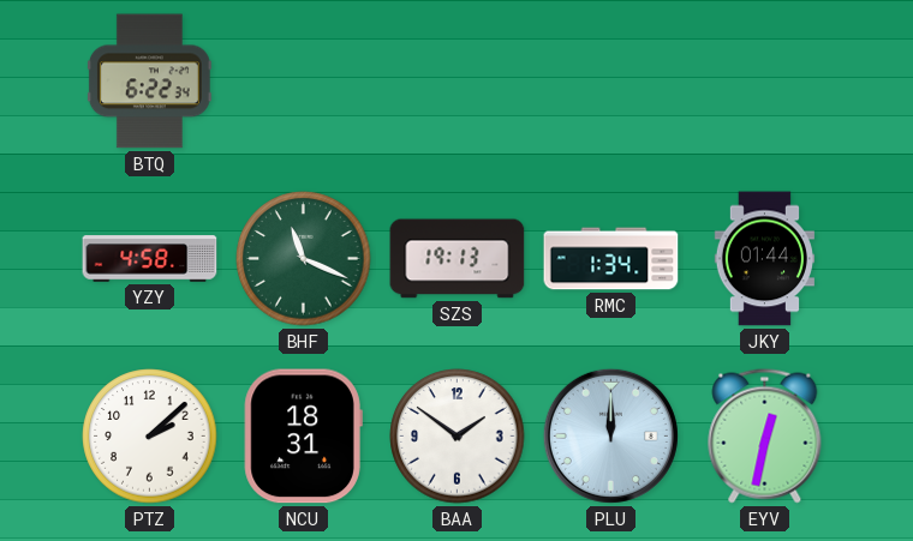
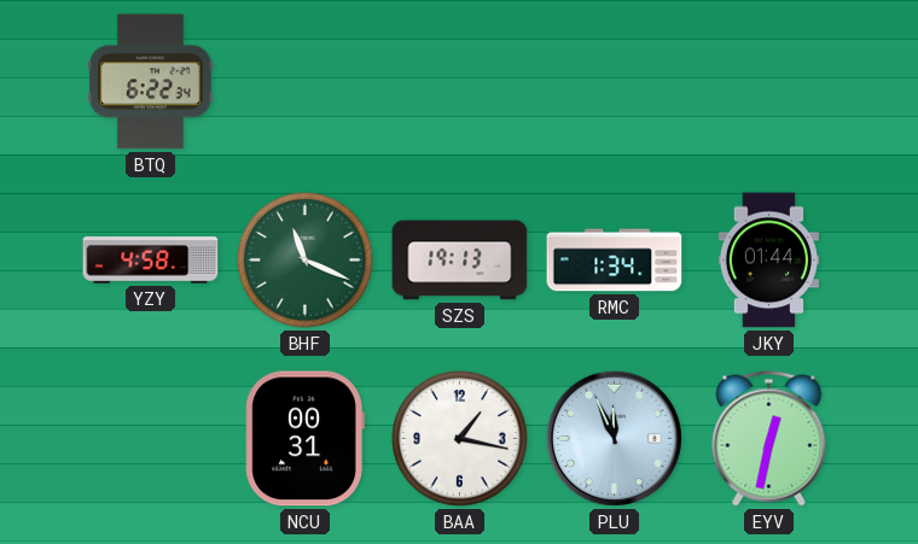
PTZ: 2:08 -> none
NCU: 18:31 -> 00:31
BAA: 1:51 -> 1:17
PLU: 12:00 -> 11:56
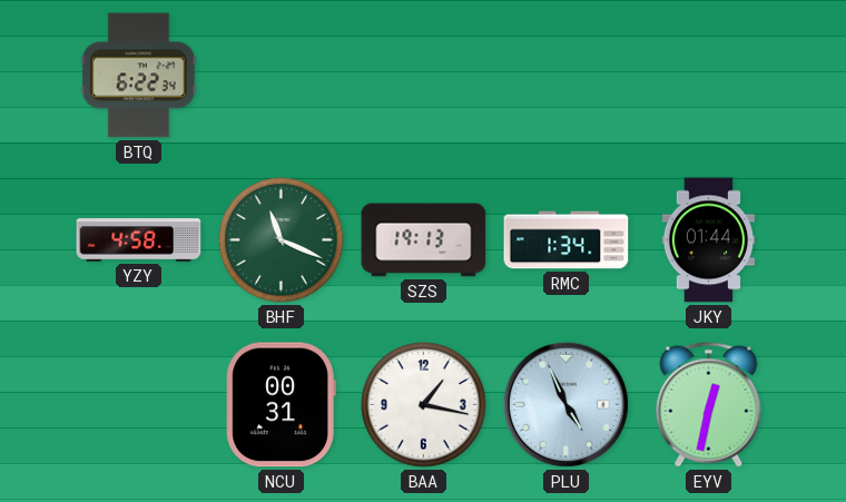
PLU: 11:56 -> 4:56
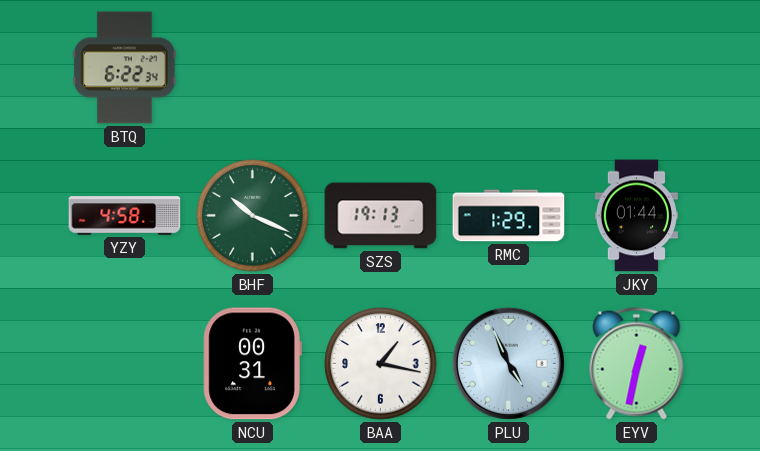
BHF: 11:19 -> 10:19
RMC: 1:34 -> 1:29
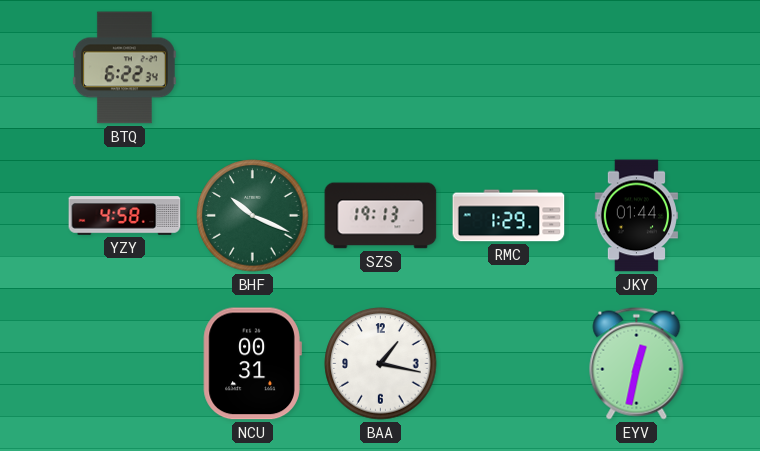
PLU: 4:56 -> none
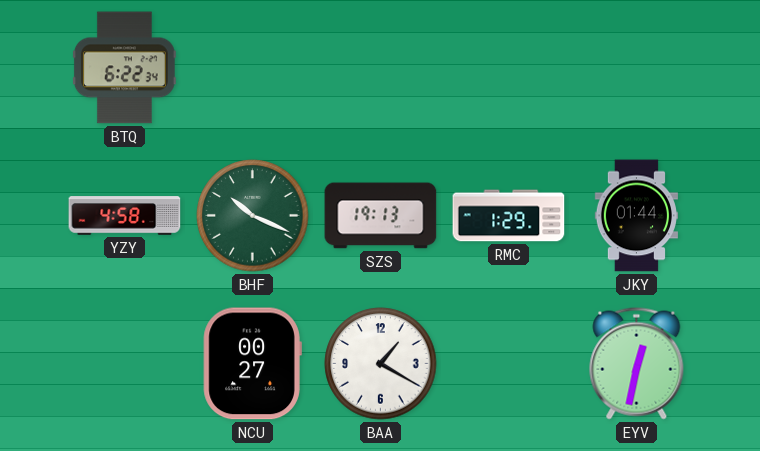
NCU: 00:31 -> 00:27
BAA: 1:17 -> 1:20
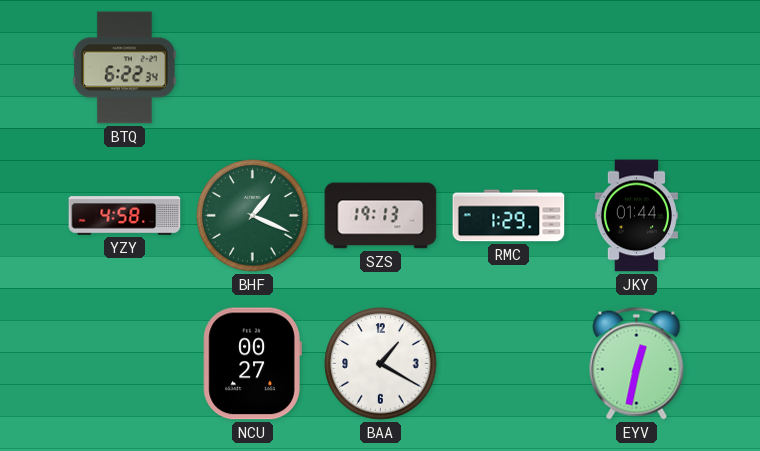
BHF: 10:19 -> 1:19
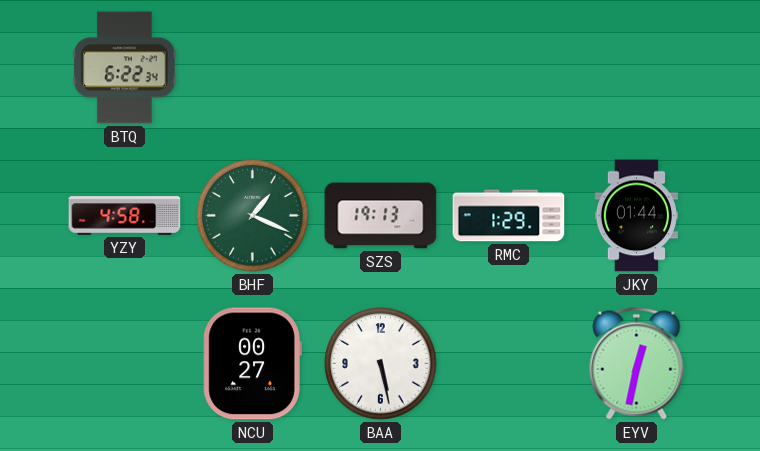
BAA: 1:20 -> 5:28
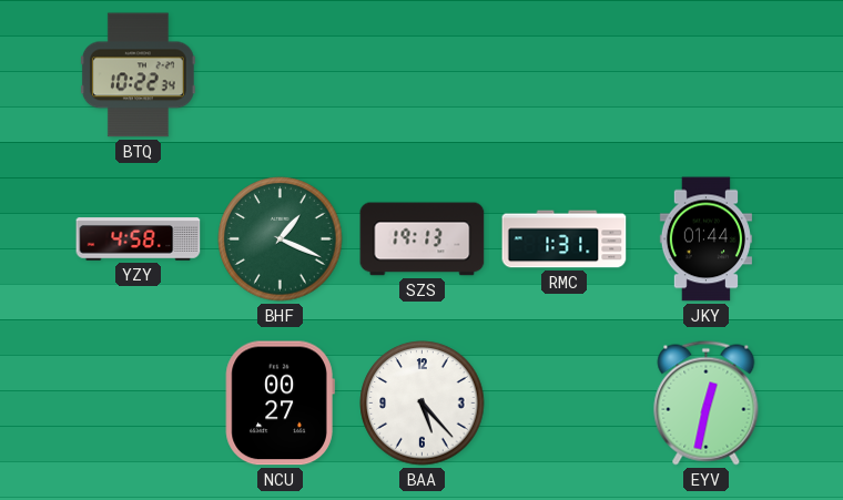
BTQ: 6:22 -> 10:22
RMC: 1:29 -> 1:31
BAA: 5:28 -> 5:23
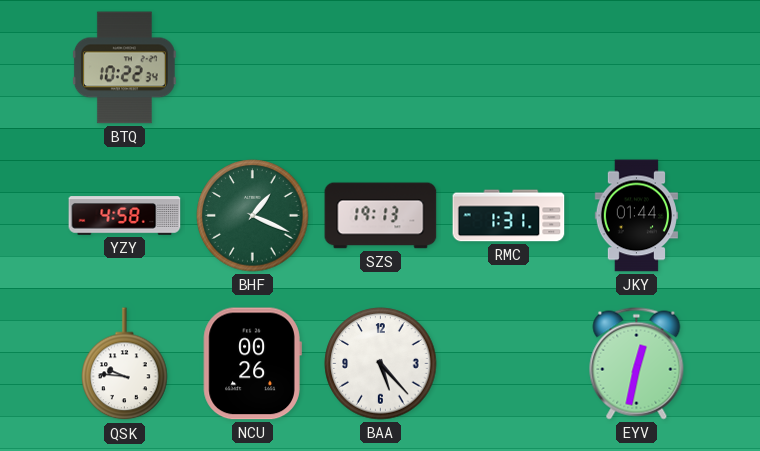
QSK: none -> 9:46
NCU: 00:27 -> 00:26
